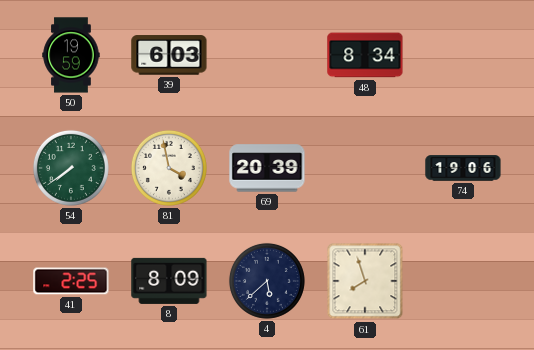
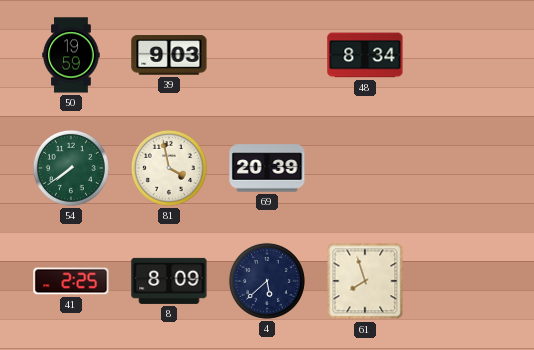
39: 6:03 -> 9:03
74: 19:06 -> none
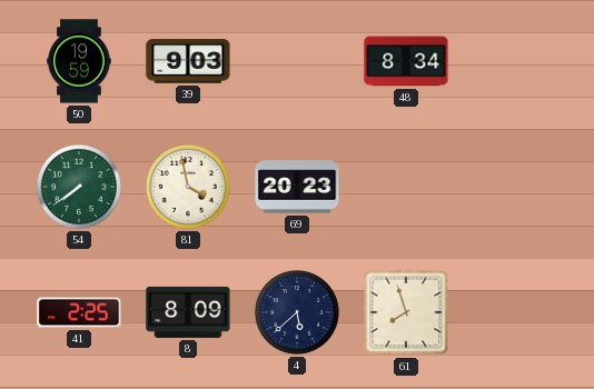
69: 20:39 -> 20:23
